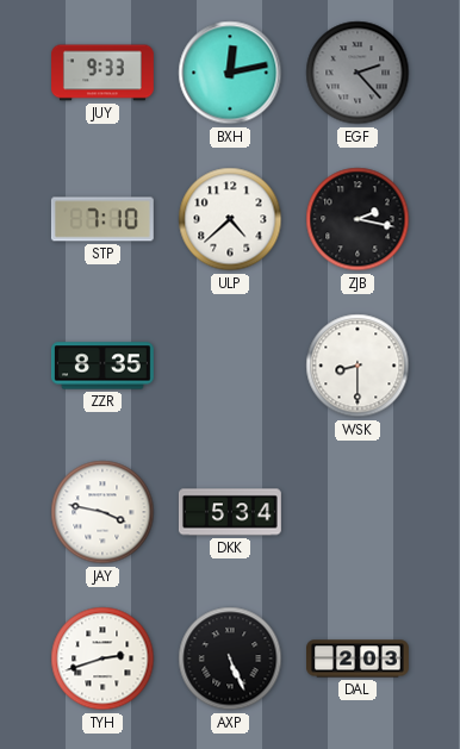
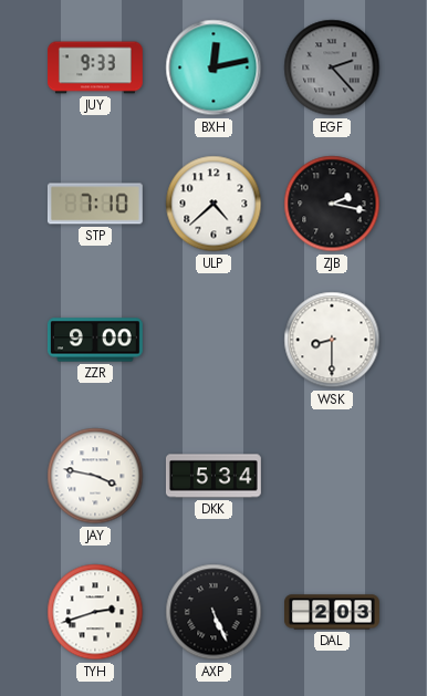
ZZR: 8:35 -> 9:00
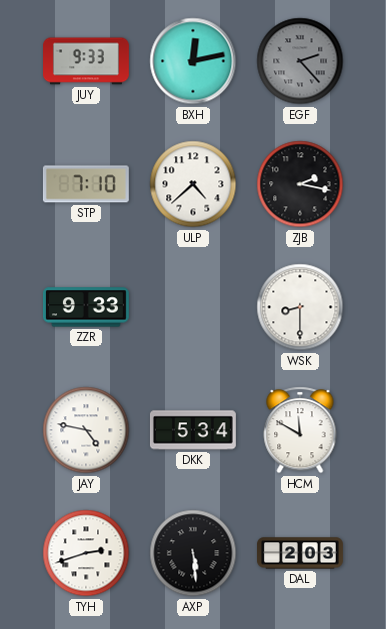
ZZR: 9:00 -> 9:33
JAY: 3:47 -> 4:47
HCM: none -> 11:50
AXP: 5:26 -> 5:29
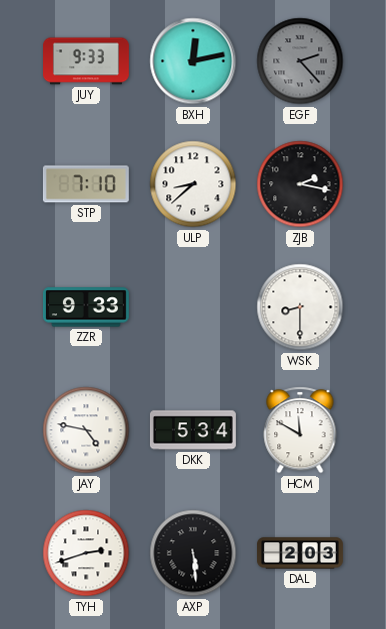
ULP: 4:38 -> 8:38
